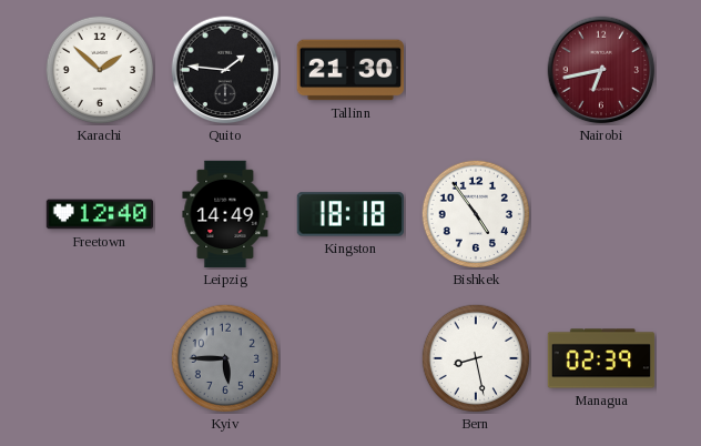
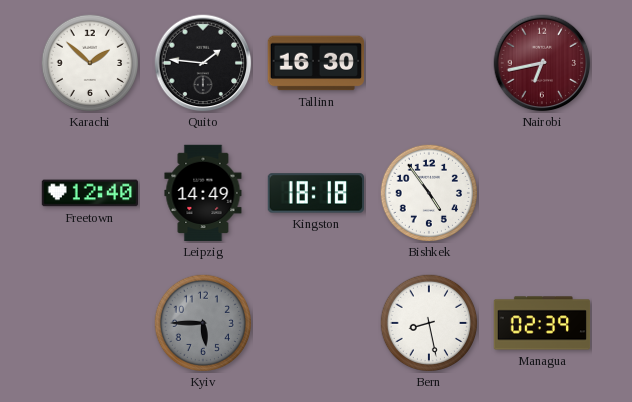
Tallinn: 21:30 -> 16:30
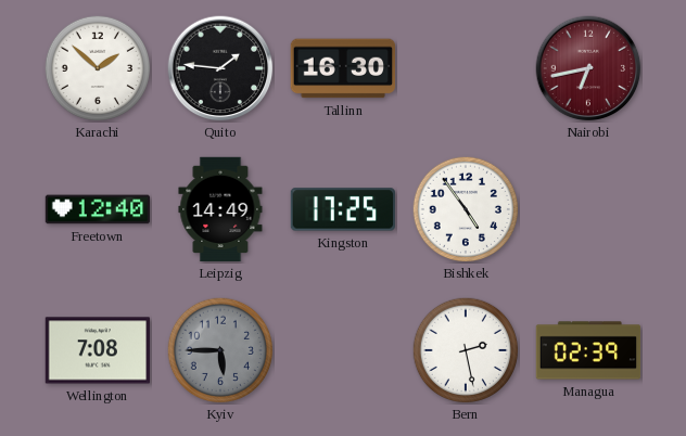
Kingston: 18:18 -> 17:25
Wellington: none -> 7:08
Bern: 8:28 -> 2:28
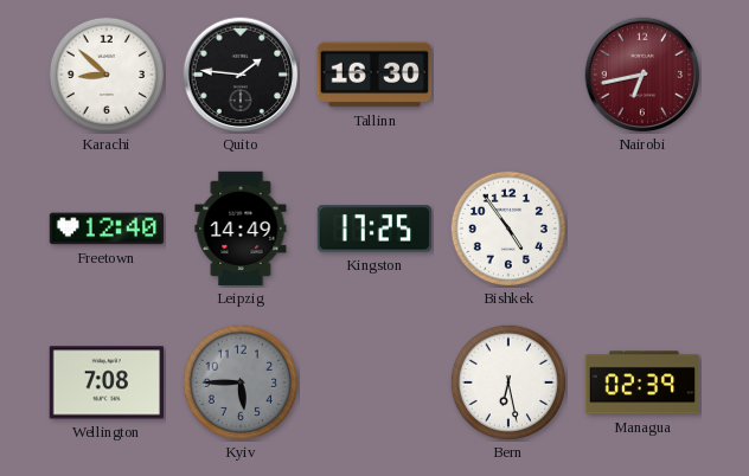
Karachi: 1:52 -> 8:52
Bern: 2:28 -> 6:28
